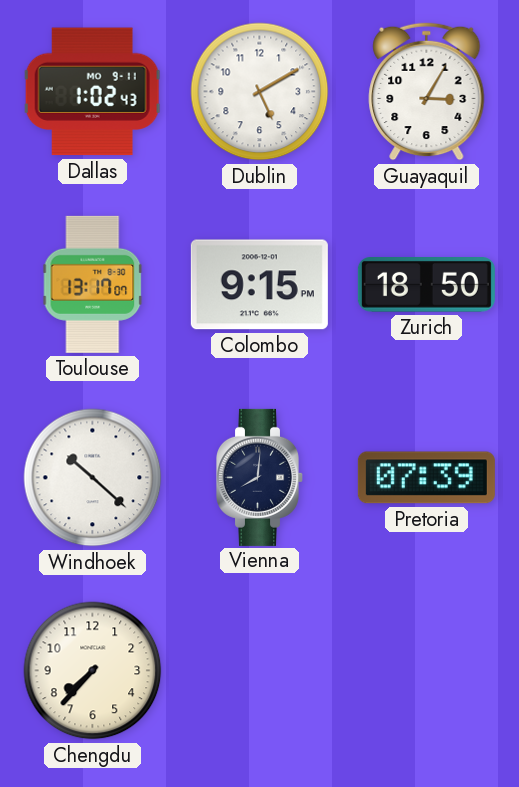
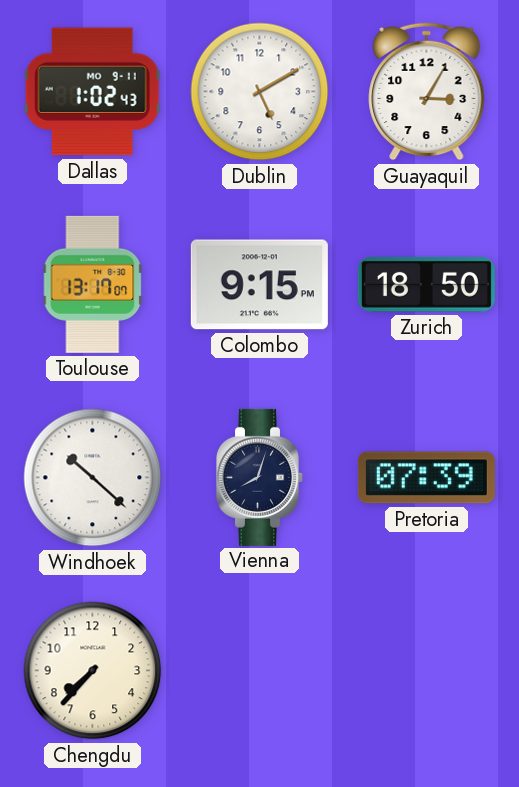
Vienna: 8:01 -> 8:03
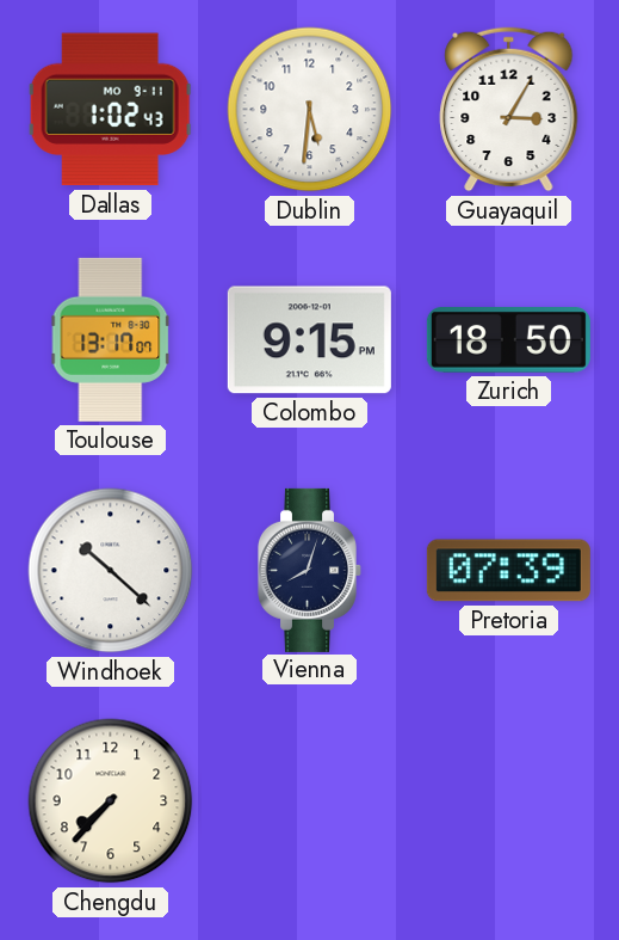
Dublin: 5:10 -> 5:31
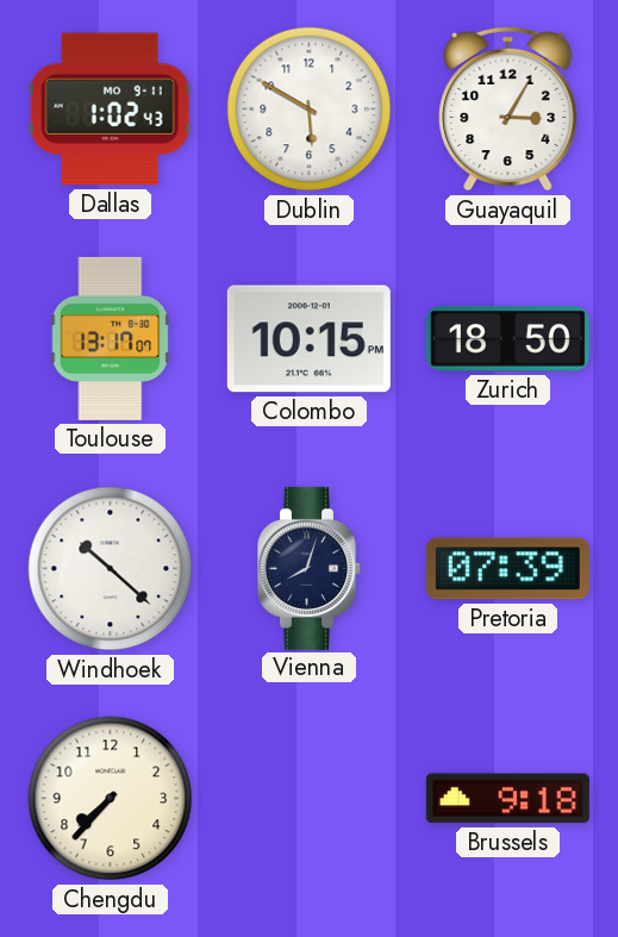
Dublin: 5:31 -> 5:50
Colombo: 9:15 -> 10:15
Brussels: none -> 9:18
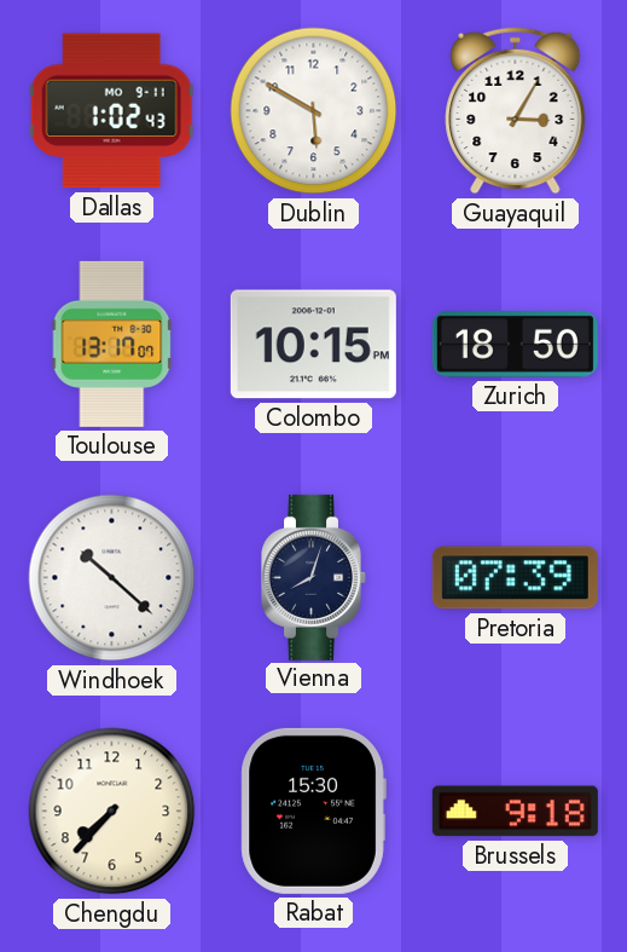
Rabat: none -> 15:30
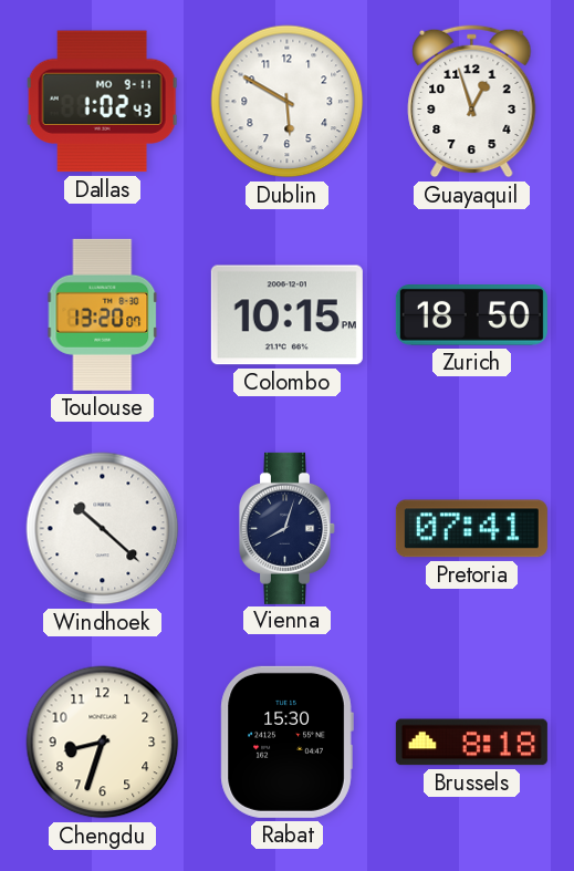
Guayaquil: 3:05 -> 12:57
Toulouse: 13:17 -> 13:20
Pretoria: 07:39 -> 07:41
Chengdu: 7:37 -> 8:33
Brussels: 9:18 -> 8:18
